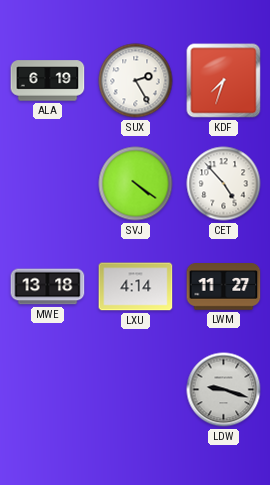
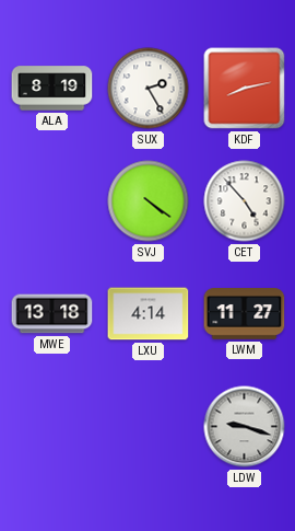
ALA: 6:19 -> 8:19
KDF: 7:33 -> 8:13
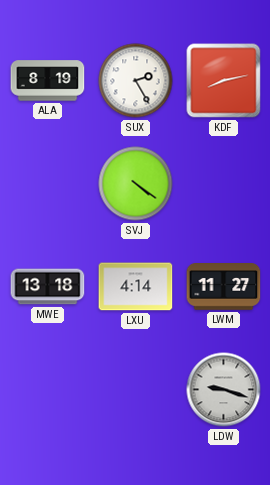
CET: 4:53 -> none
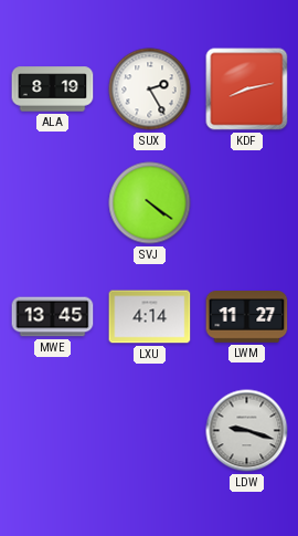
MWE: 13:18 -> 13:45
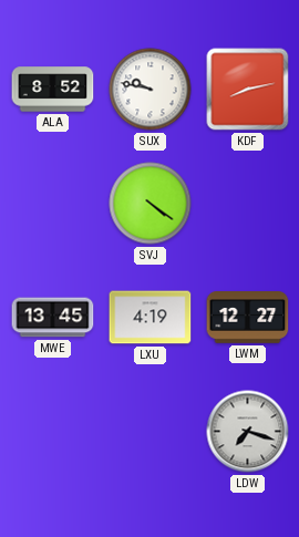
ALA: 8:19 -> 8:52
SUX: 2:25 -> 9:47
LXU: 4:14 -> 4:19
LWM: 11:27 -> 12:27
LDW: 9:18 -> 7:18
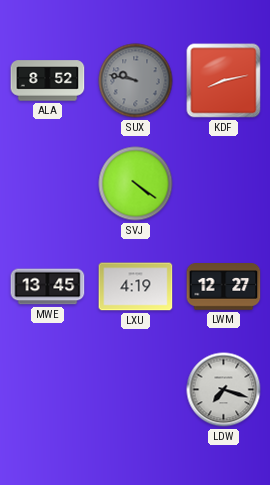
SUX dial: white -> grey
